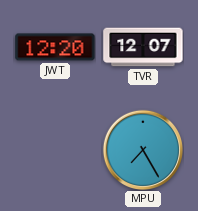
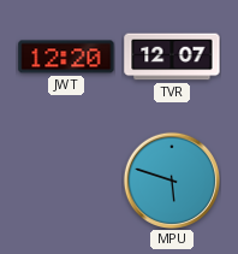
MPU: 7:25 -> 5:48
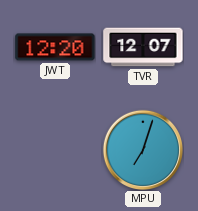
MPU: 5:48 -> 7:03
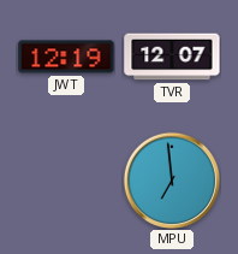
JWT: 12:20 -> 12:19
MPU: 7:03 -> 6:59
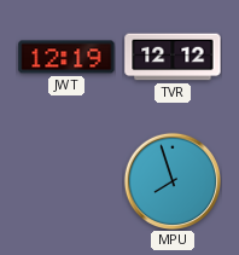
TVR: 12:07 -> 12:12
MPU: 6:59 -> 7:57
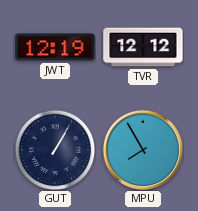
GUT: none -> 1:05
MPU: 7:57 -> 7:55
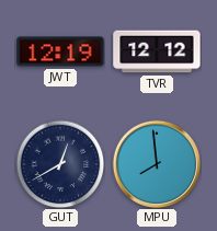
GUT: 1:05 -> 12:40
MPU: 7:55 -> 7:59
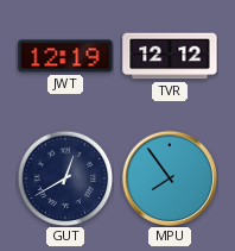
MPU: 7:59 -> 7:54
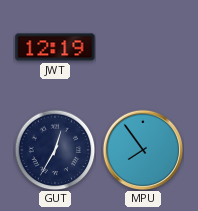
TVR: 12:12 -> none
GUT: 12:40 -> 12:35
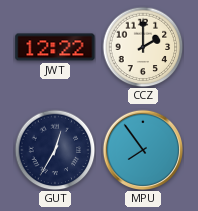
JWT: 12:19 -> 12:22
CCZ: none -> 2:00
